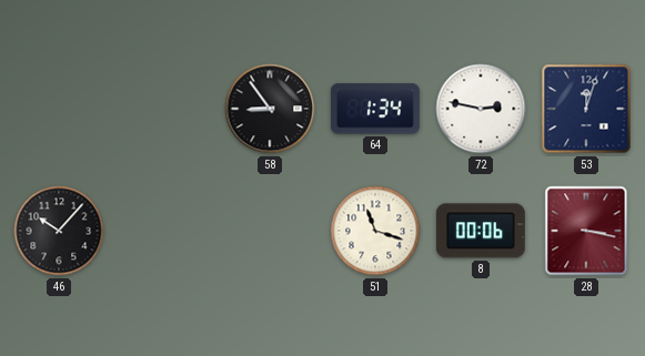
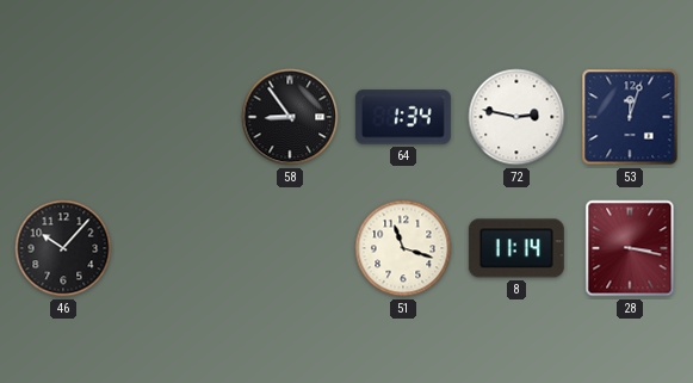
8: 00:06 -> 11:14
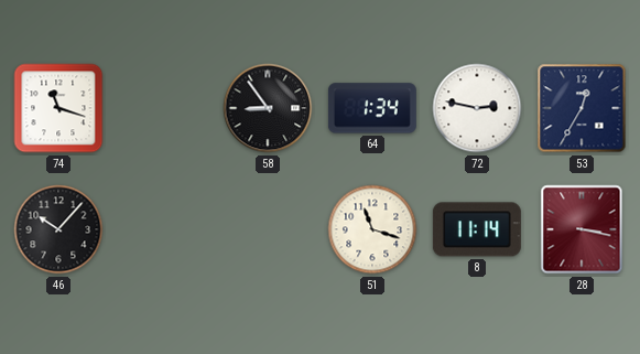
74: none -> 11:18
53: 12:03 -> 12:35
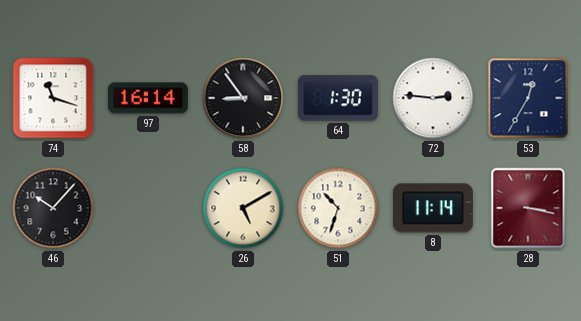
97: none -> 16:14
64: 1:34 -> 1:30
72: 2:47 -> 2:46
26: none -> 5:10
51: 11:18 -> 10:33
